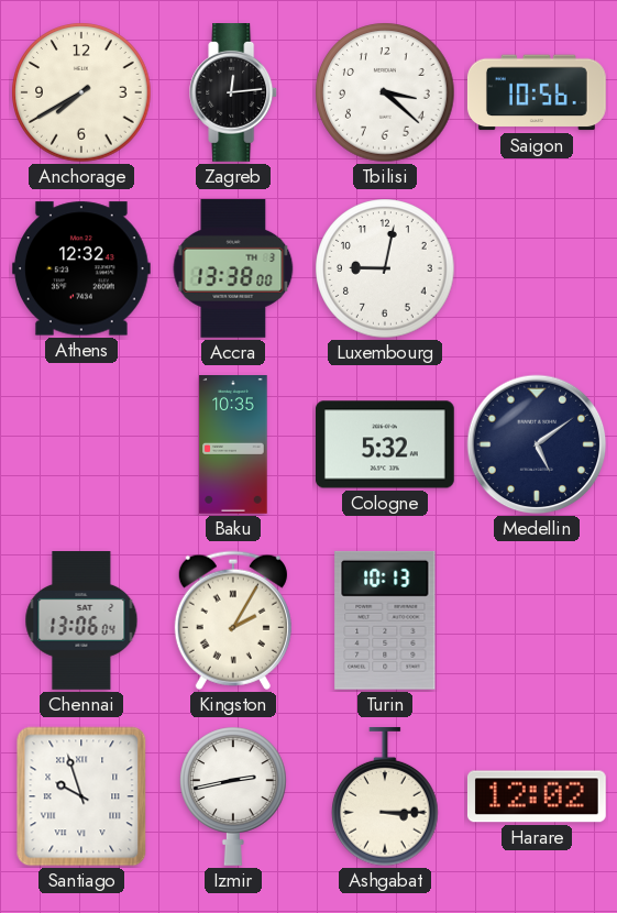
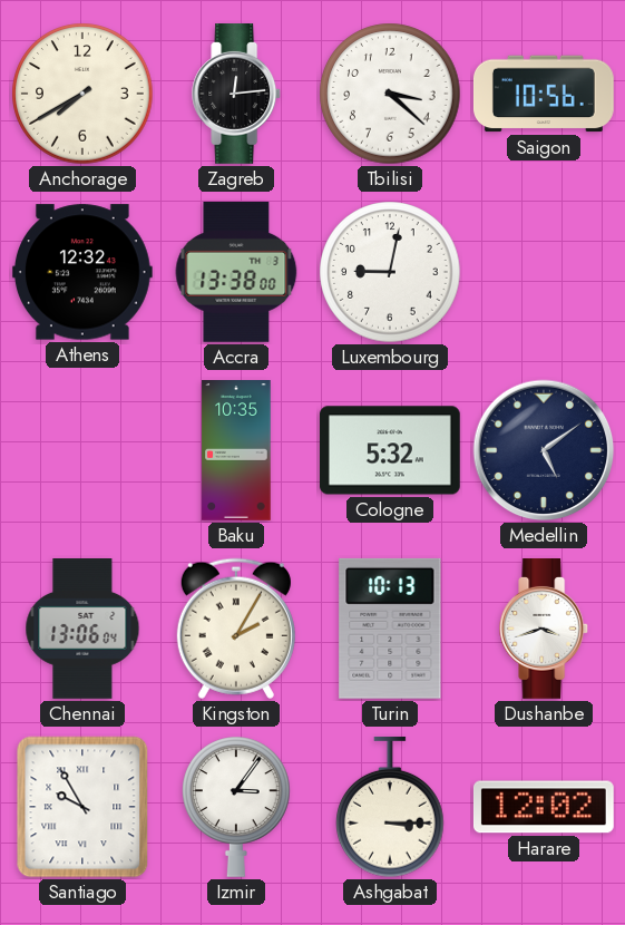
Dushanbe: none -> 3:42
Santiago: 9:57 -> 9:55
Izmir: 2:43 -> 3:06
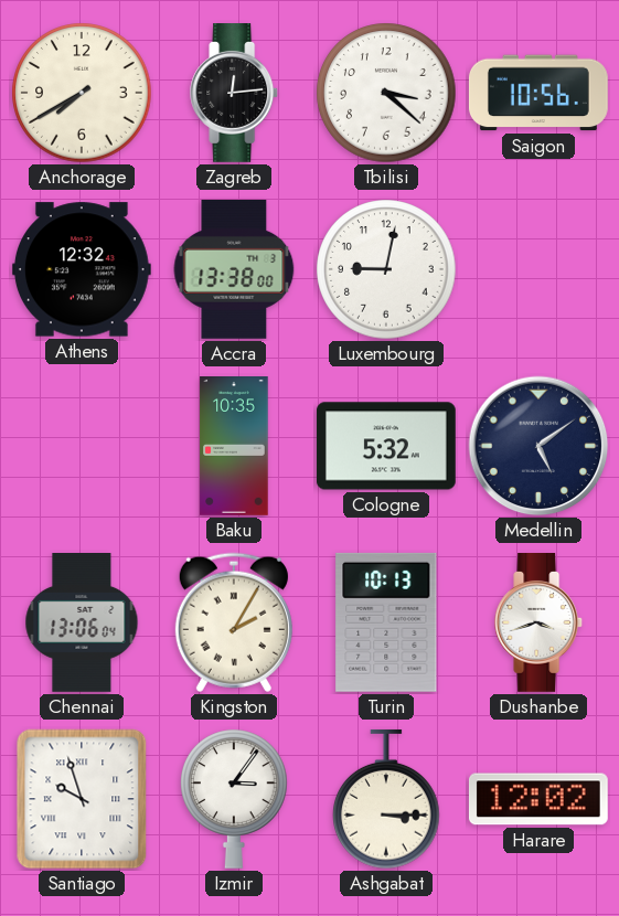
Santiago: 9:55 -> 9:57
